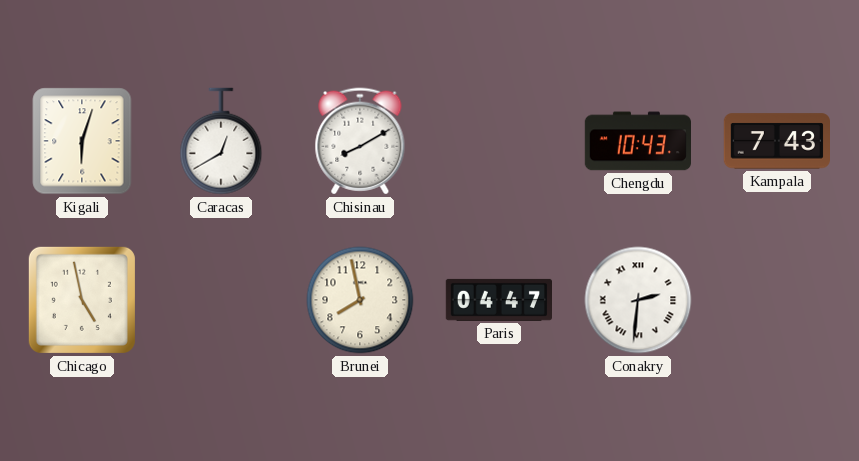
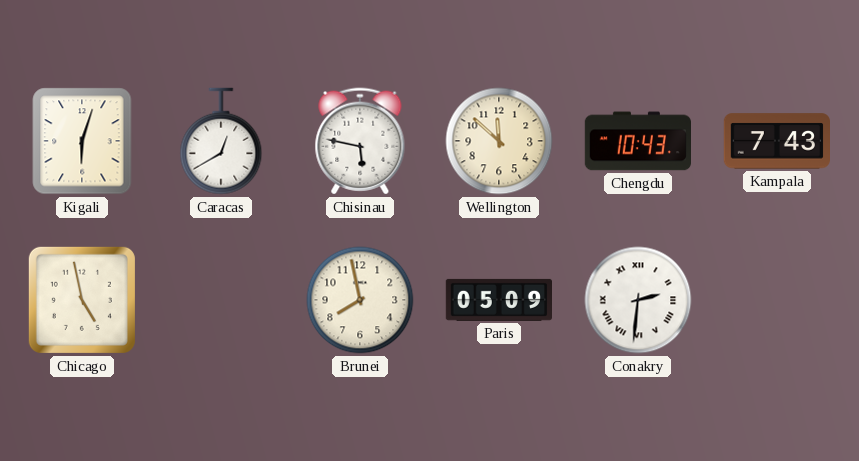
Chisinau: 8:10 -> 5:47
Wellington: none -> 11:52
Paris: 04:47 -> 05:09
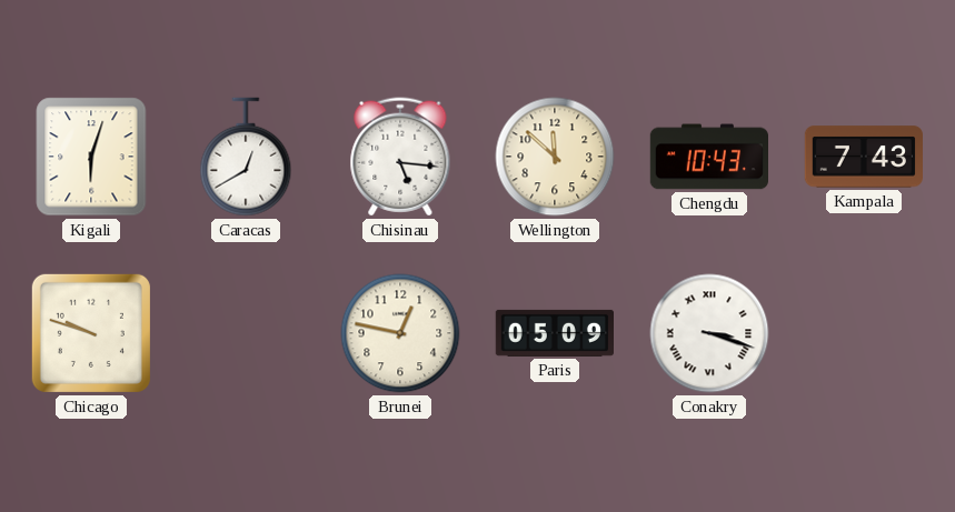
Chisinau: 5:47 -> 5:16
Chicago: 4:58 -> 9:48
Brunei: 7:58 -> 12:47
Conakry: 2:31 -> 3:18
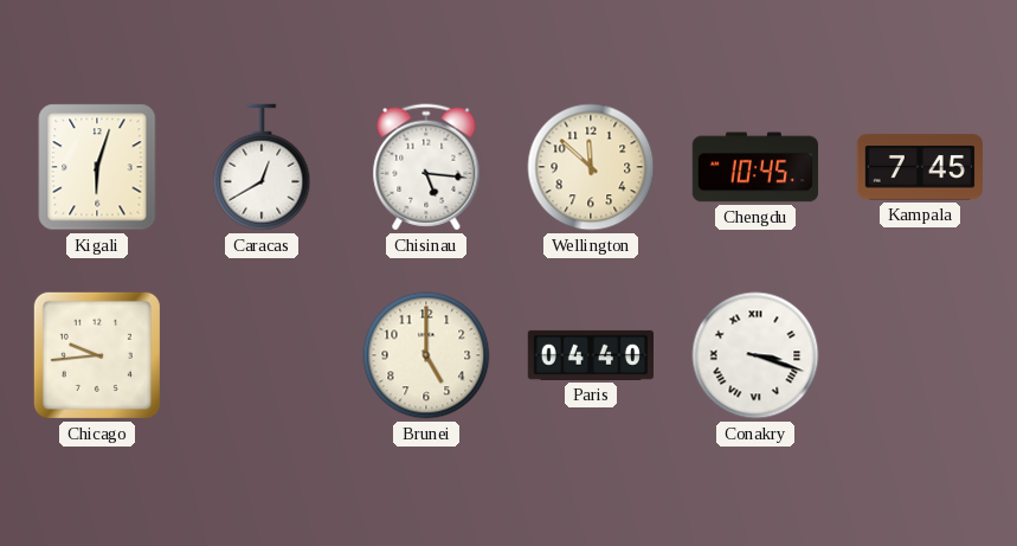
Chengdu: 10:43 -> 10:45
Kampala: 7:43 -> 7:45
Chicago: 9:48 -> 9:44
Brunei: 12:47 -> 5:00
Paris: 05:09 -> 04:40
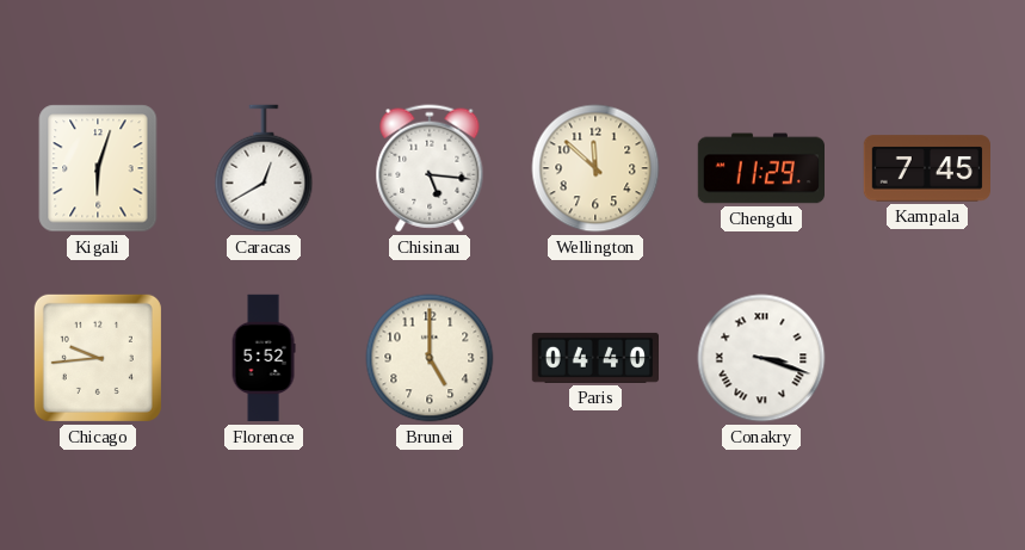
Chengdu: 10:45 -> 11:29
Florence: none -> 5:52
